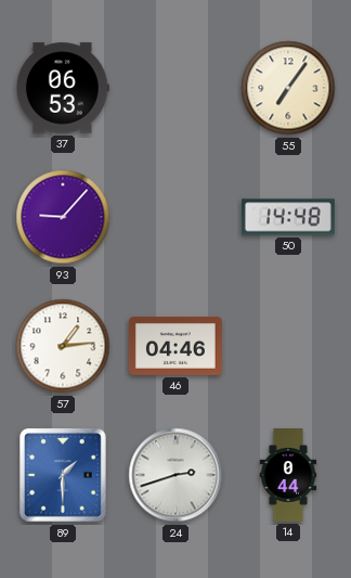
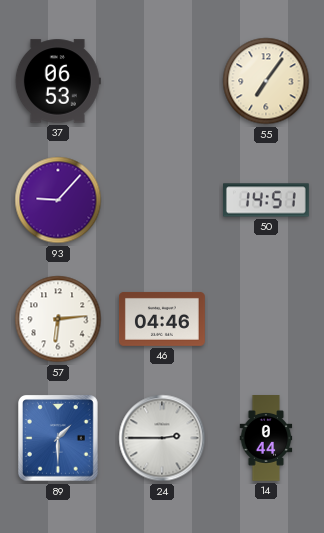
50: 14:48 -> 14:51
57: 1:14 -> 6:14
24: 2:42 -> 2:45
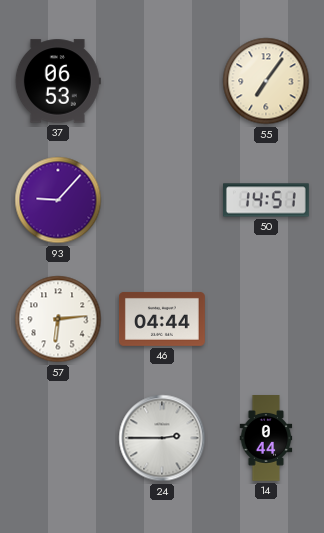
46: 04:46 -> 04:44
89: 1:30 -> none
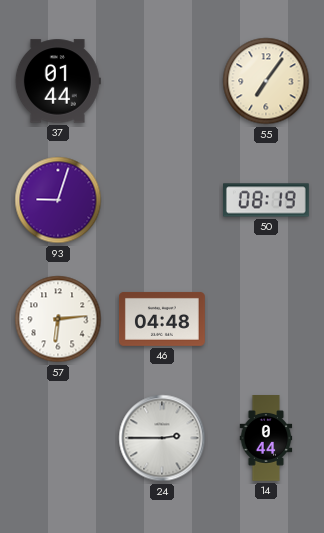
37: 06:53 -> 01:44
93: 9:07 -> 9:03
50: 14:51 -> 08:19
46: 04:44 -> 04:48
